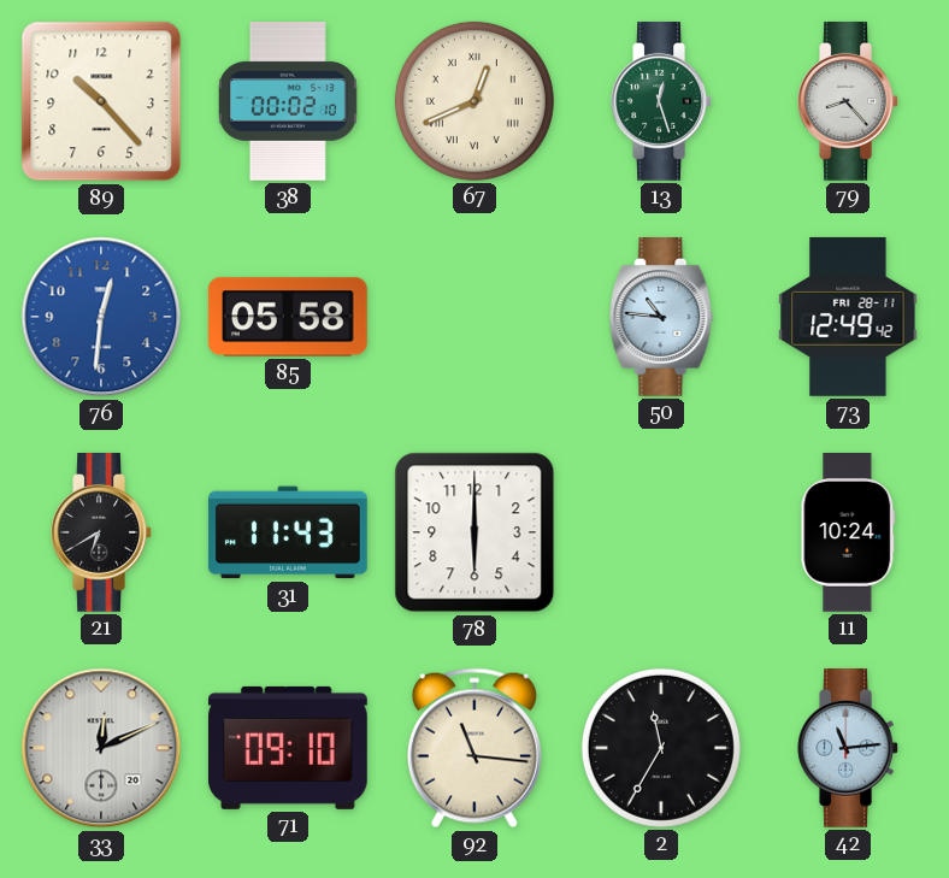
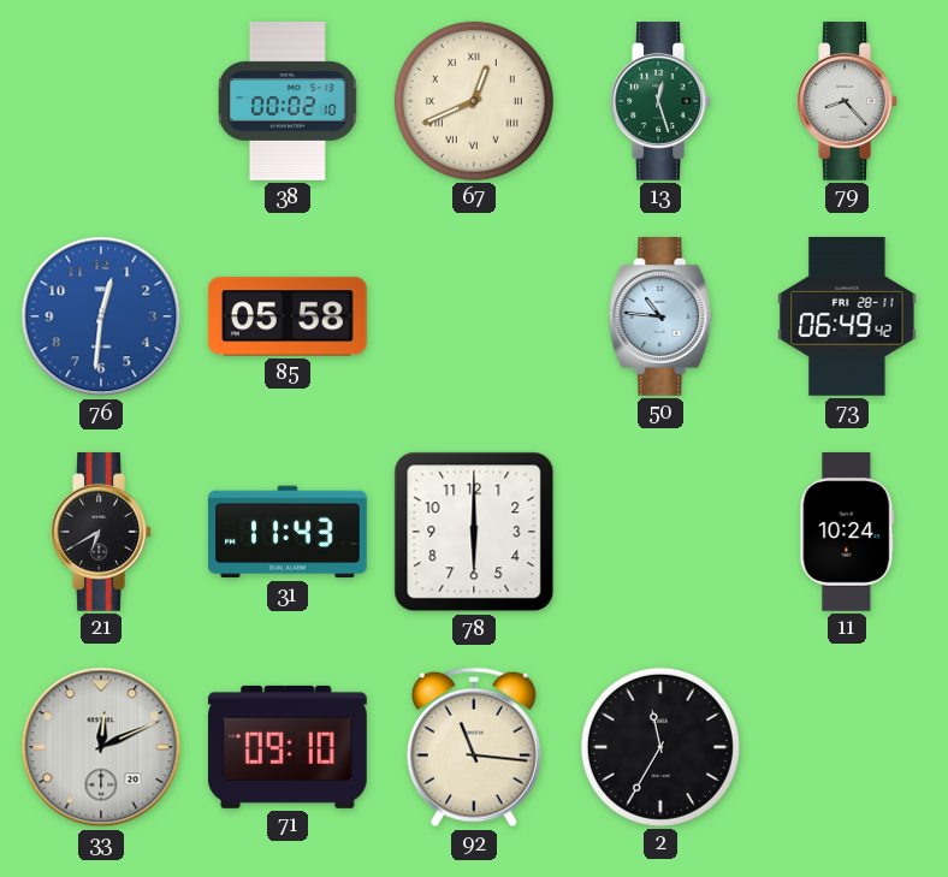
89: 10:23 -> none
73: 12:49 -> 06:49
42: 11:14 -> none
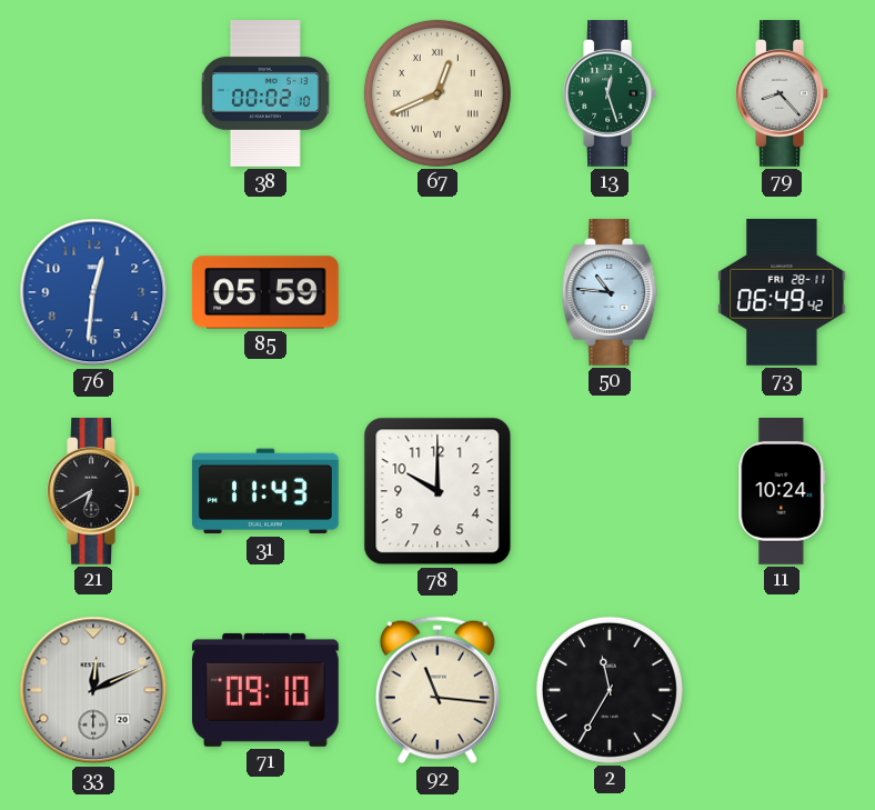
85: 05:58 -> 05:59
78: 6:00 -> 10:00
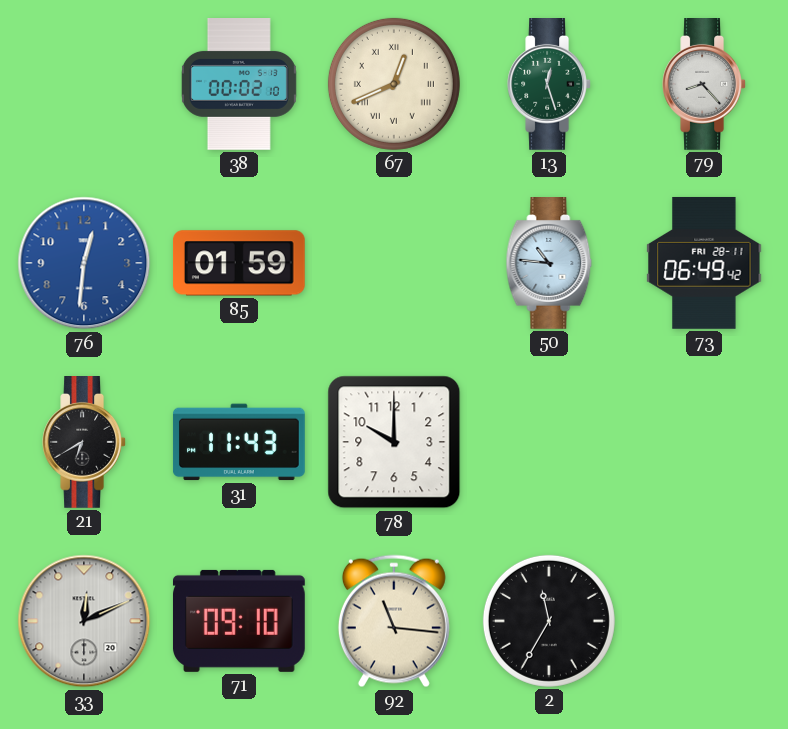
85: 05:59 -> 01:59
11: 10:24 -> none
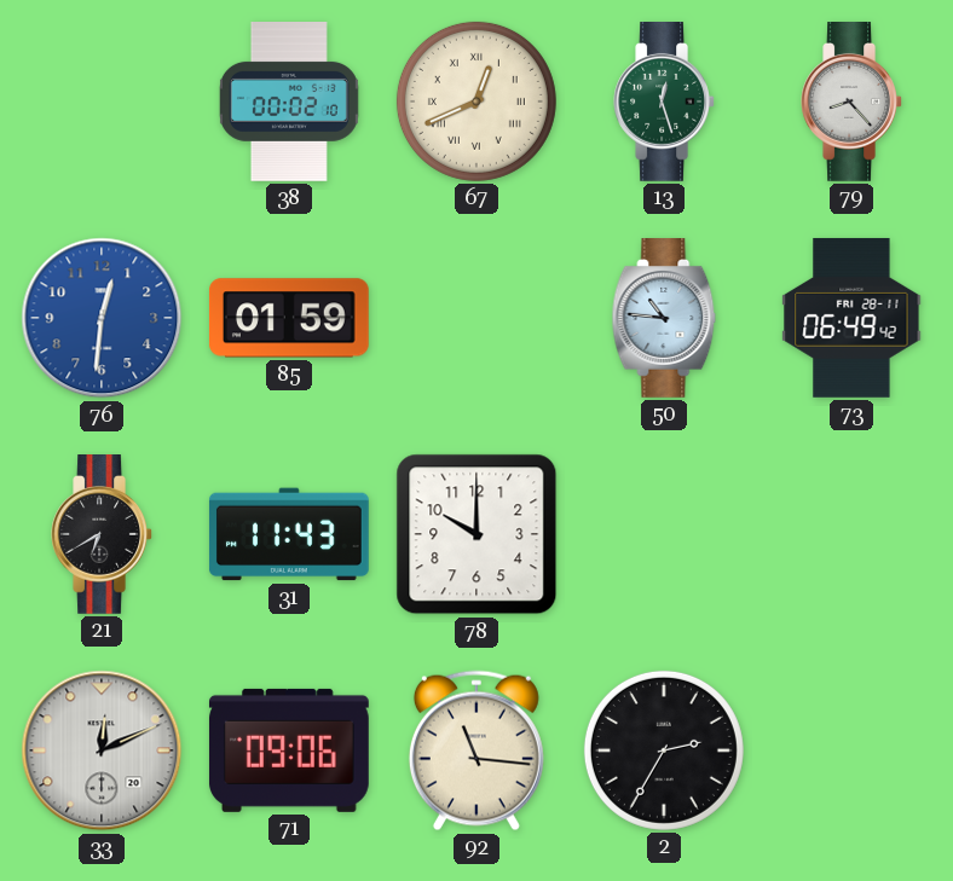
71: 09:10 -> 09:06
2: 11:35 -> 2:35
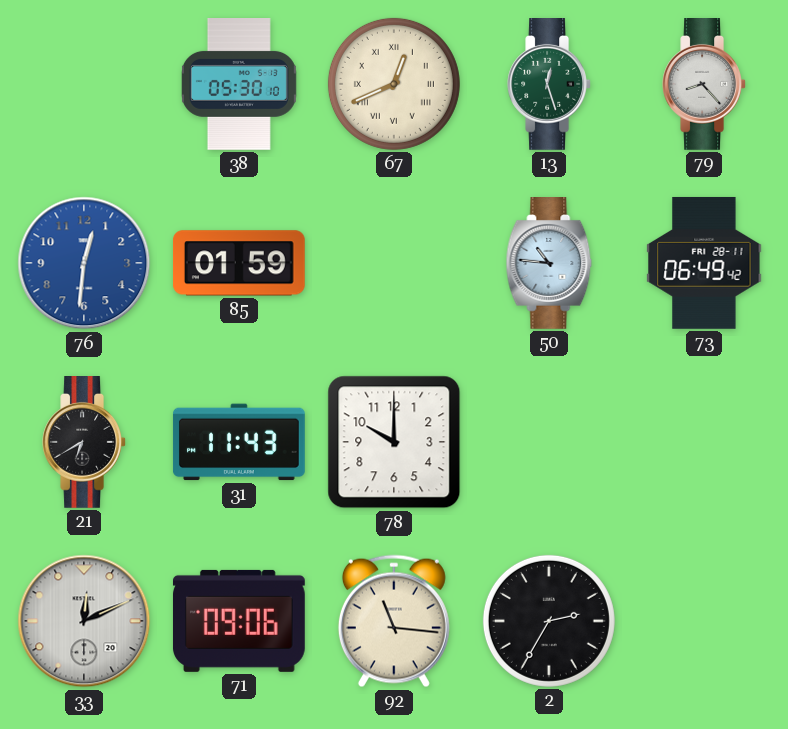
38: 00:02 -> 05:30
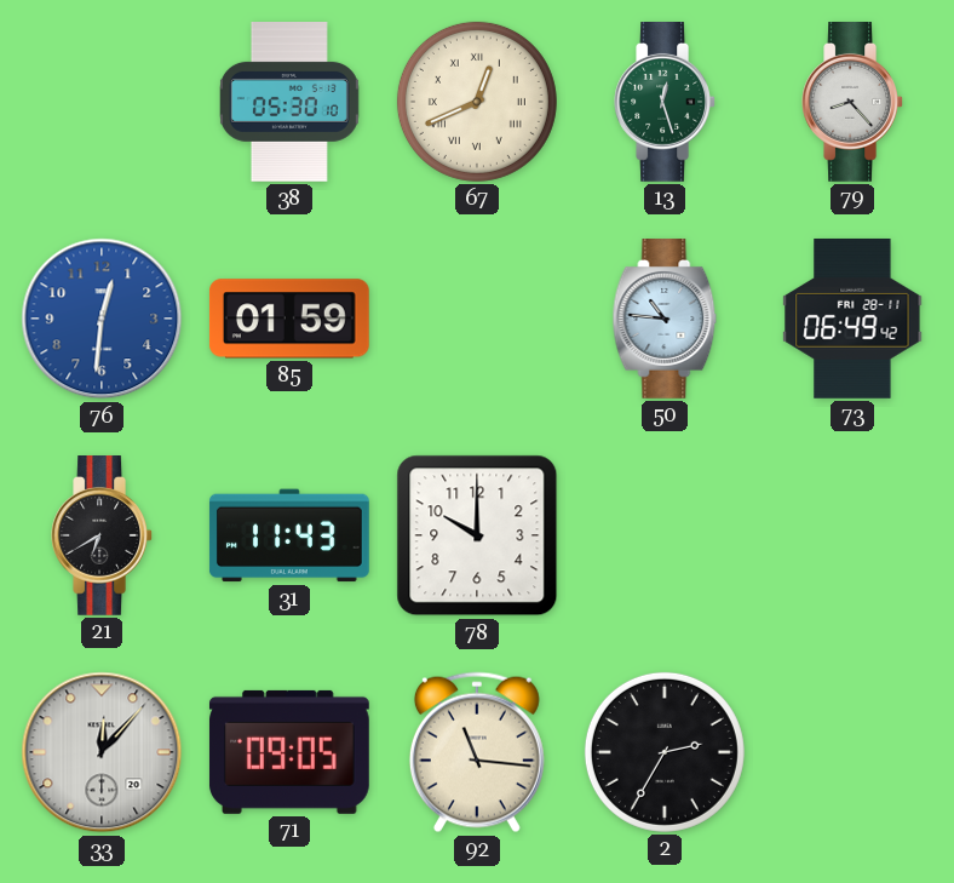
33: 12:11 -> 12:07
71: 09:06 -> 09:05
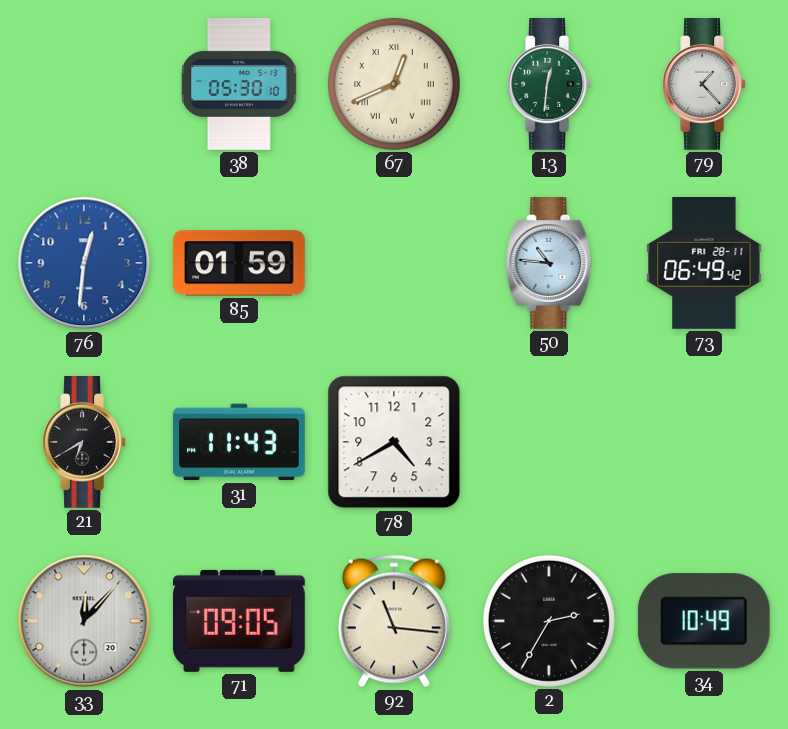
13: 12:27 -> 12:31
79: 8:23 -> 1:23
78: 10:00 -> 4:40
34: none -> 10:49
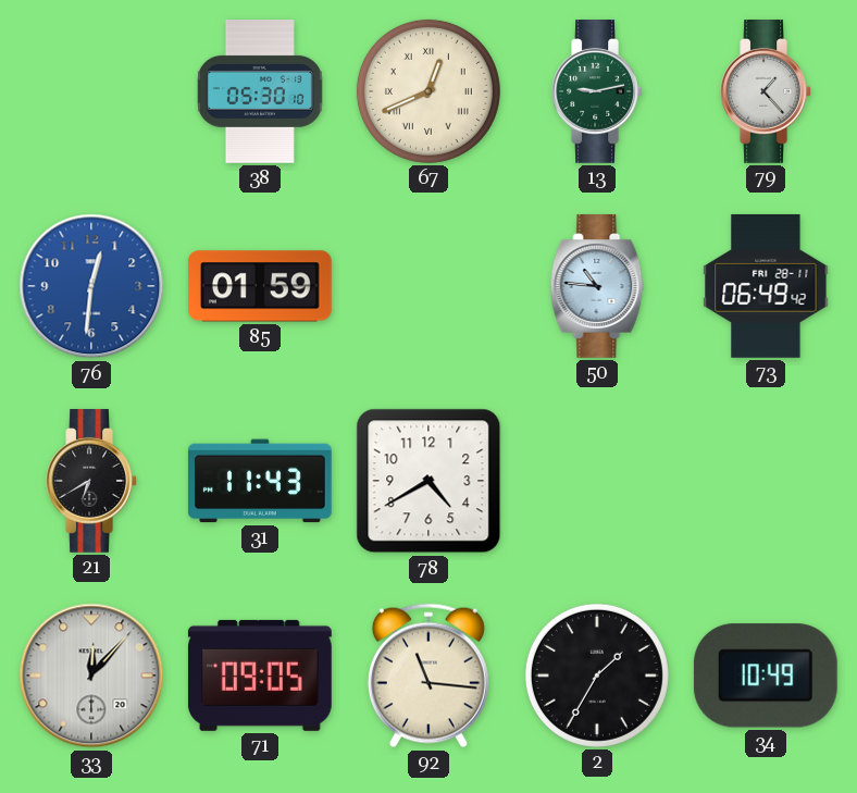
13: 12:31 -> 9:13
2: 2:35 -> 1:35
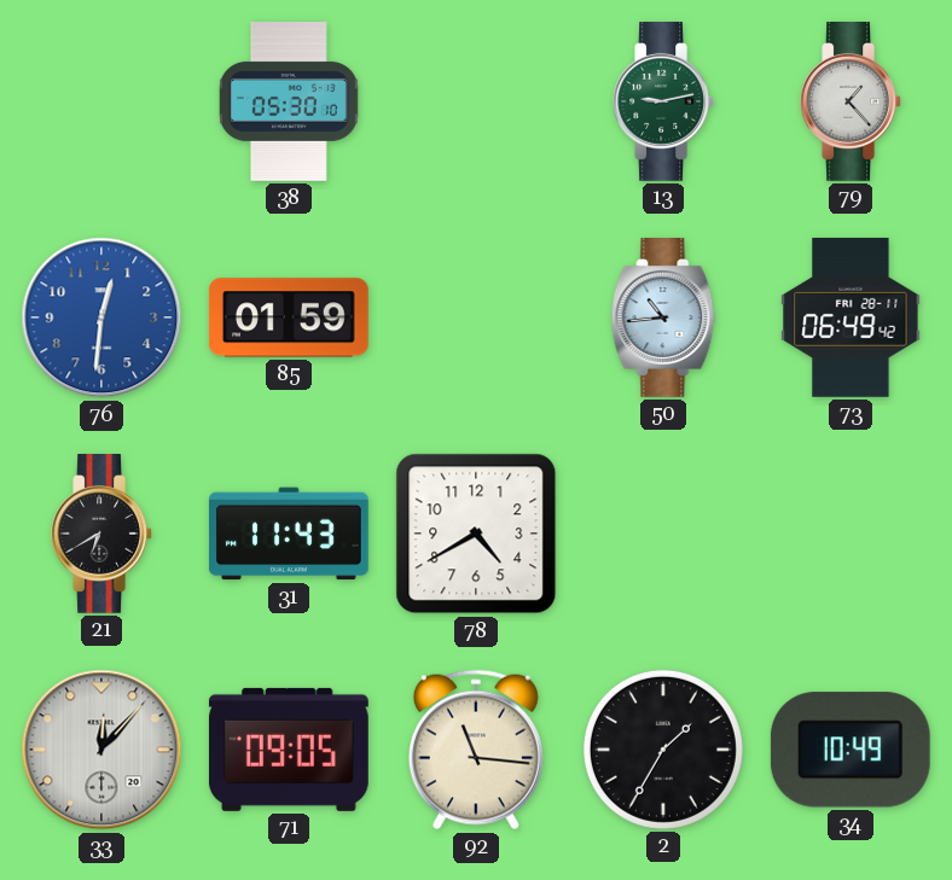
67: 12:41 -> none
50: 10:46 -> 10:44
